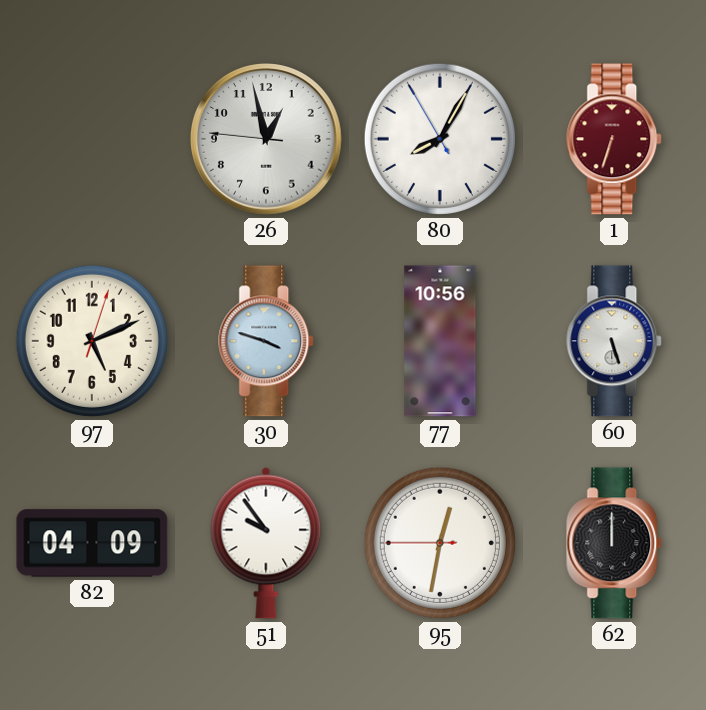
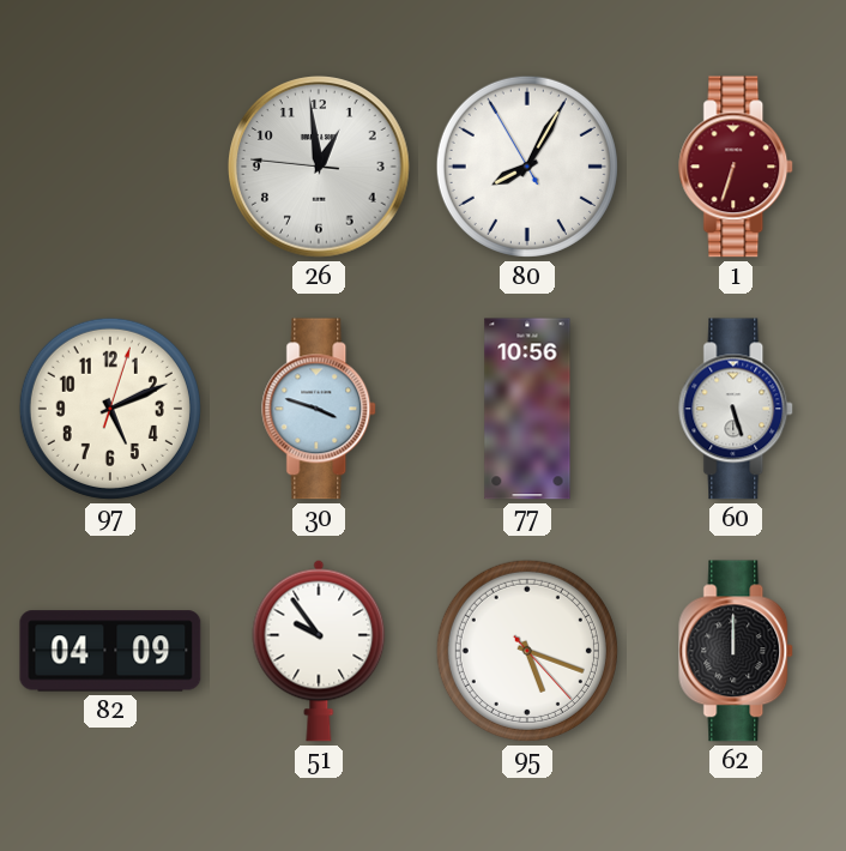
26: 12:57 -> 12:58
95: 12:31 -> 5:18
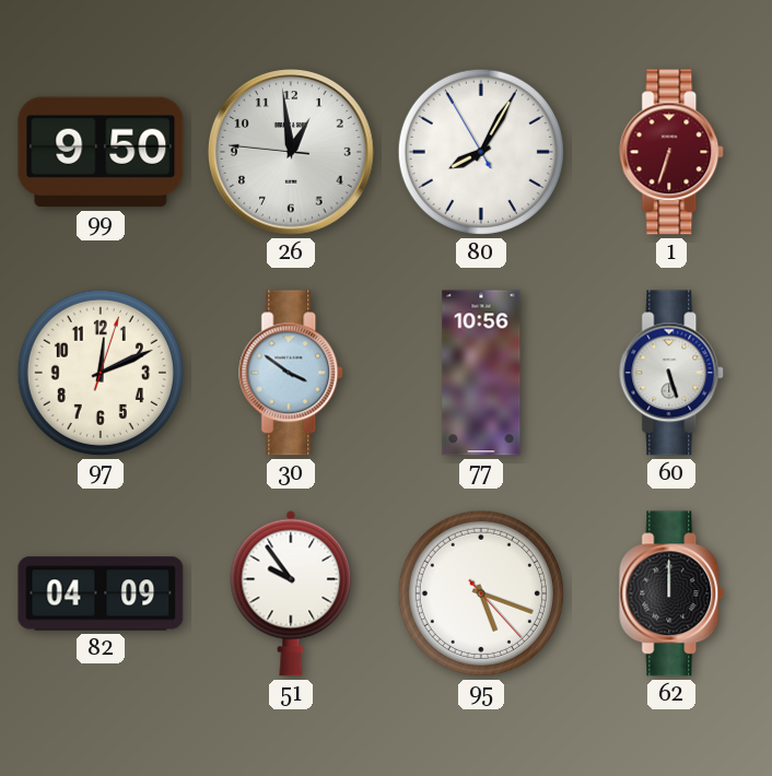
99: none -> 9:50
97: 5:11 -> 12:11
30: 3:48 -> 3:51
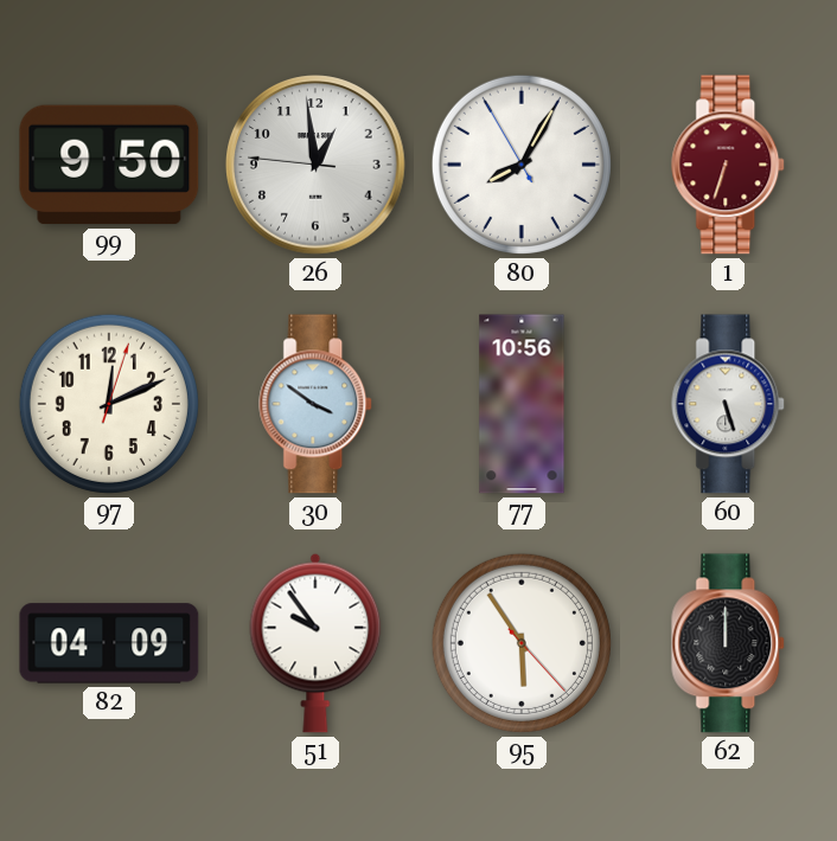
95: 5:18 -> 5:54
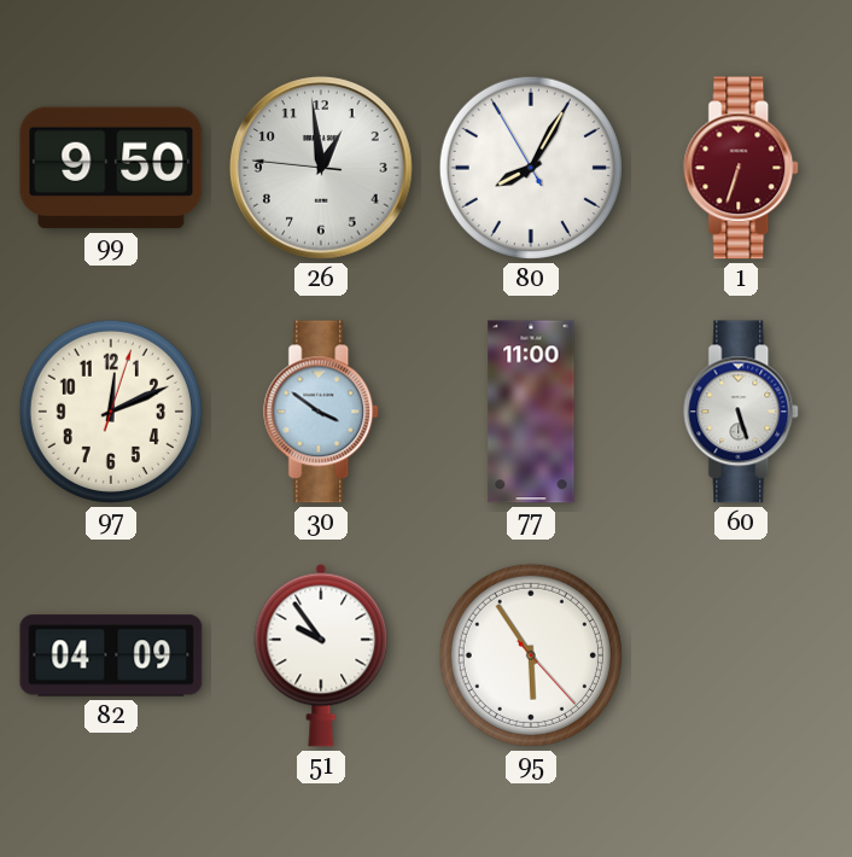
77: 10:56 -> 11:00
62: 12:00 -> none
